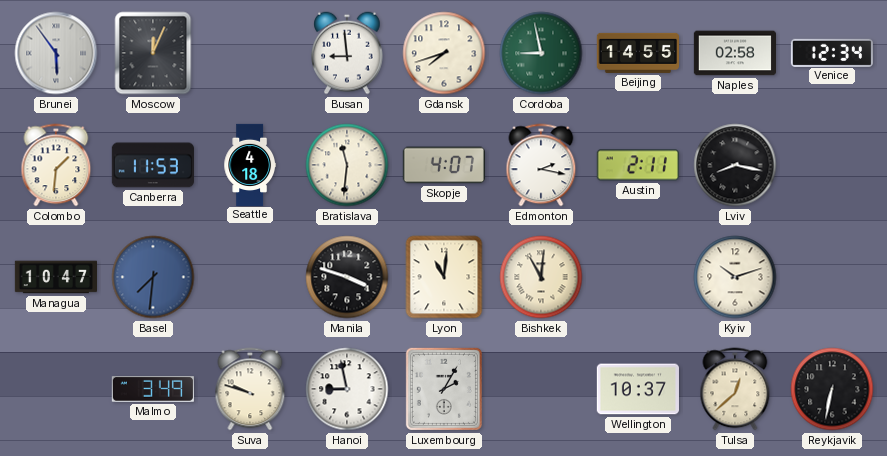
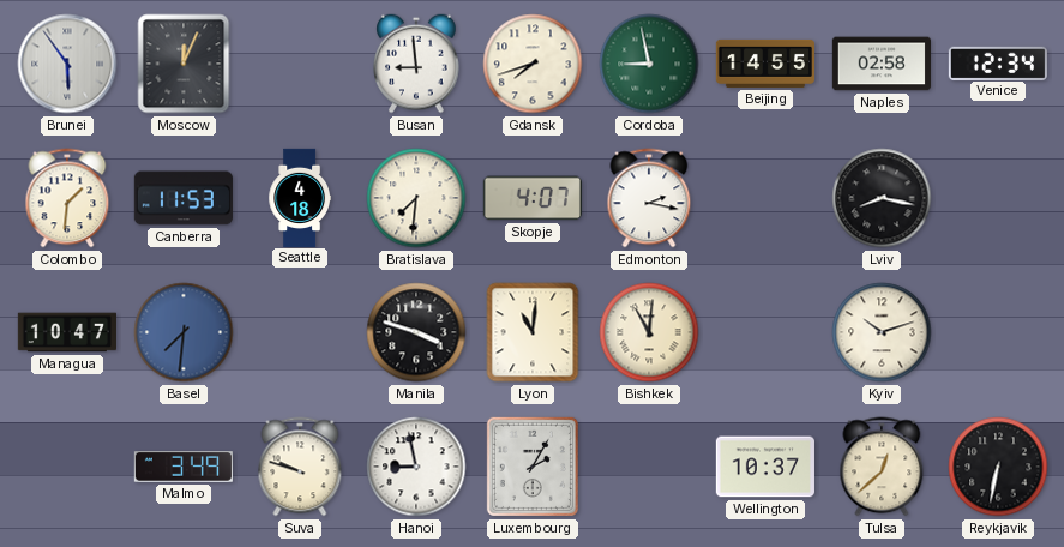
Bratislava: 11:31 -> 7:31
Austin: 2:11 -> none
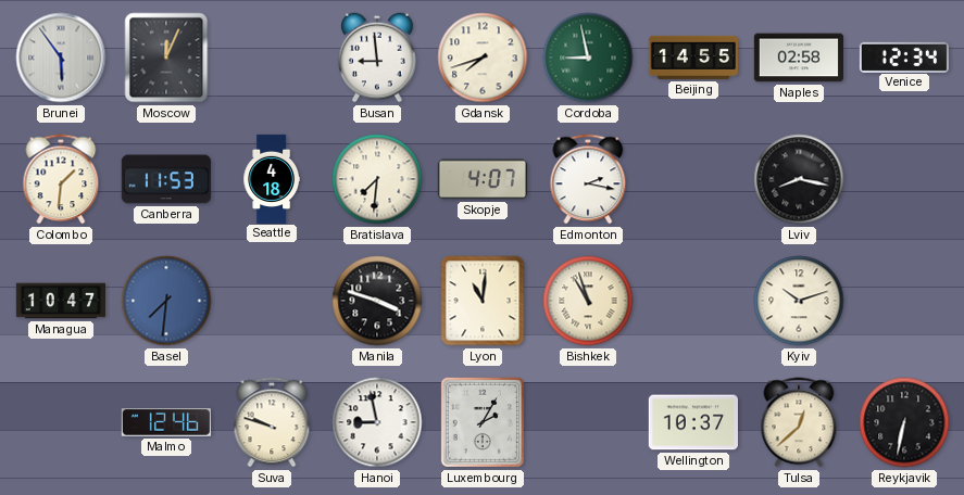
Bishkek: 11:01 -> 10:57
Malmo: 3:49 -> 12:46
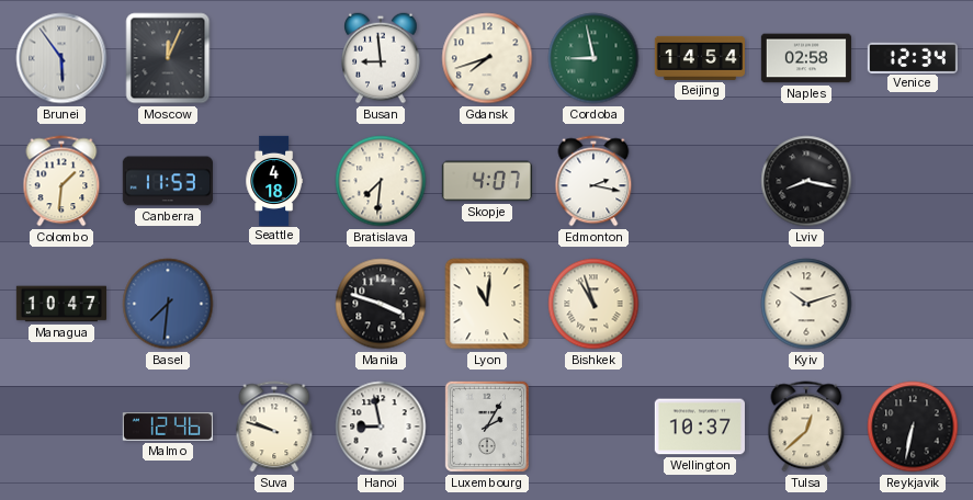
Beijing: 14:55 -> 14:54
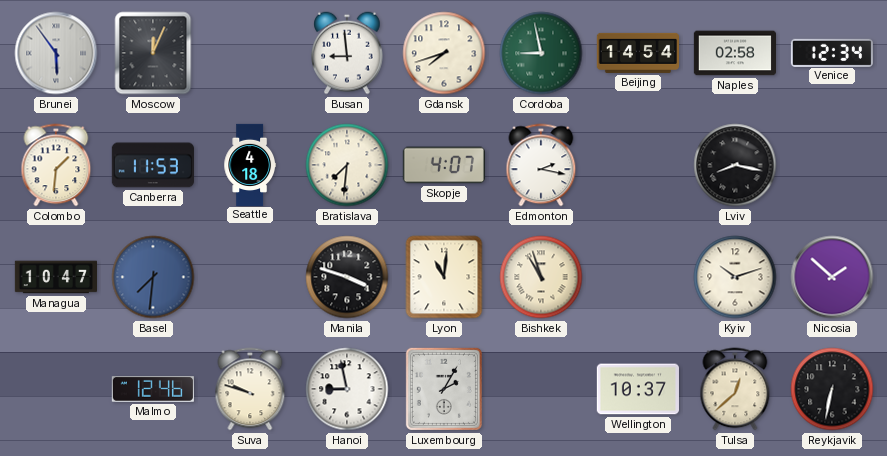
Nicosia: none -> 1:52
